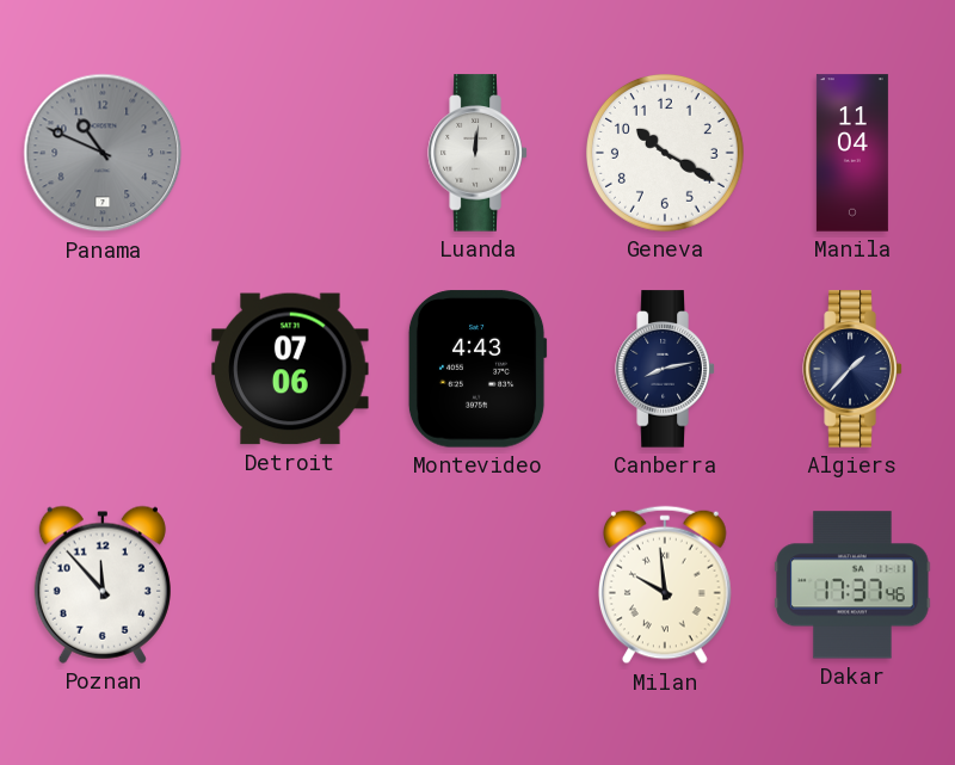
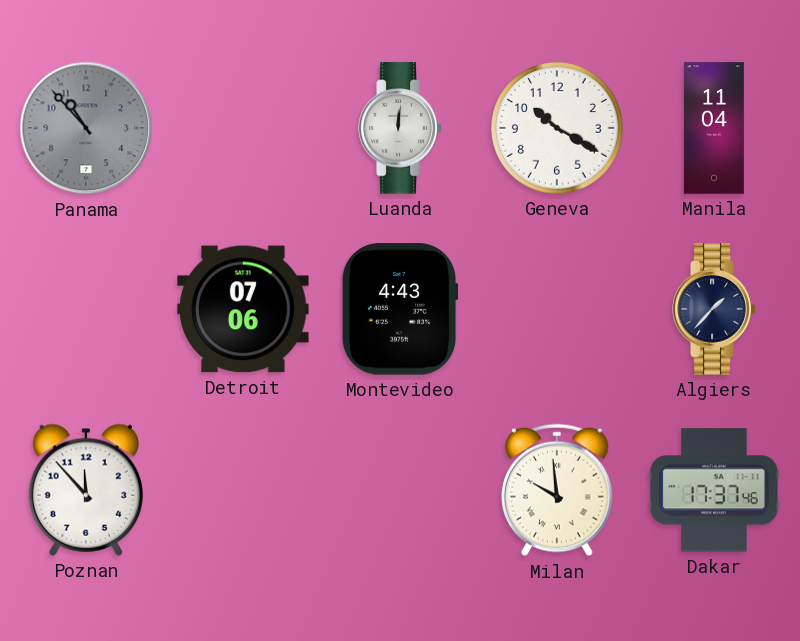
Panama: 10:49 -> 10:53
Canberra: 8:13 -> none
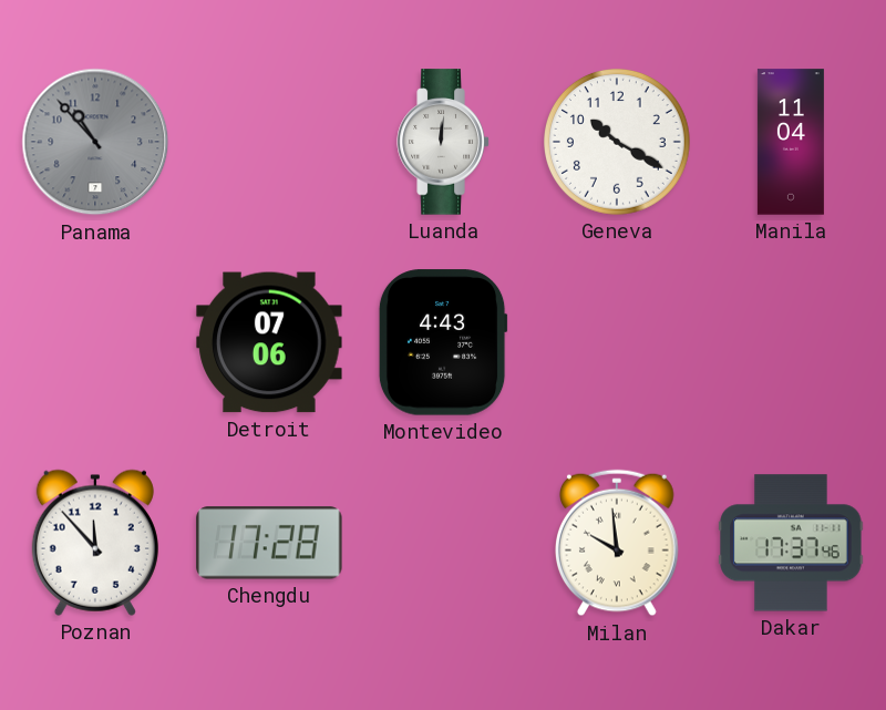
Algiers: 1:37 -> none
Chengdu: none -> 17:28
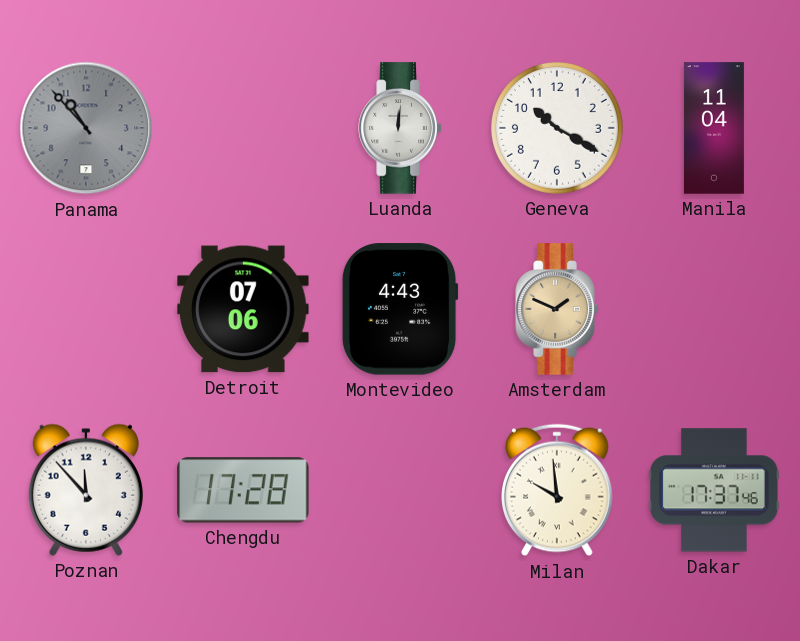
Amsterdam: none -> 1:49
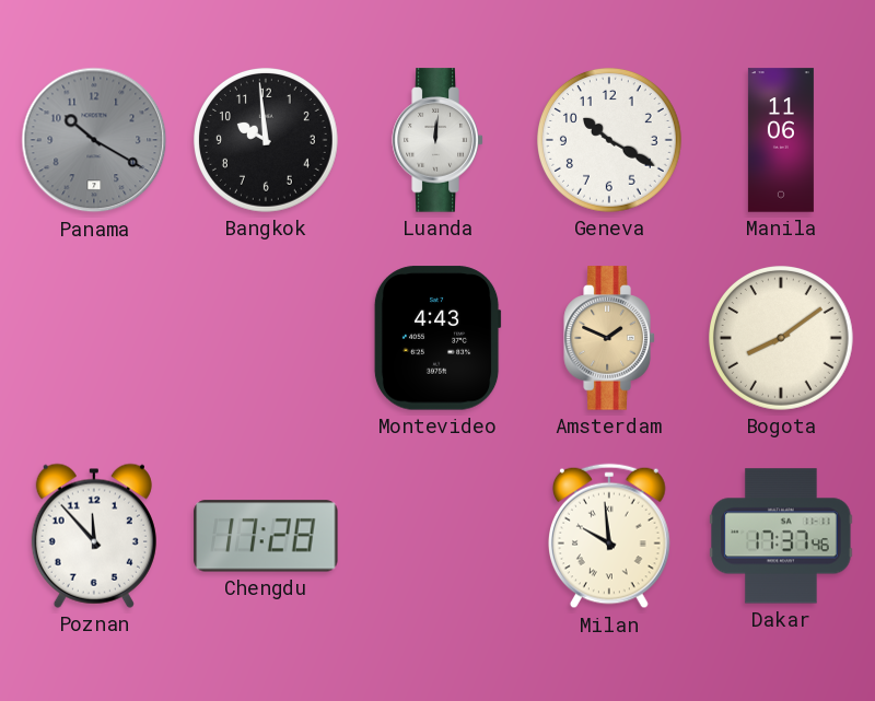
Panama: 10:53 -> 10:20
Bangkok: none -> 9:59
Manila: 11:04 -> 11:06
Detroit: 07:06 -> none
Bogota: none -> 8:09
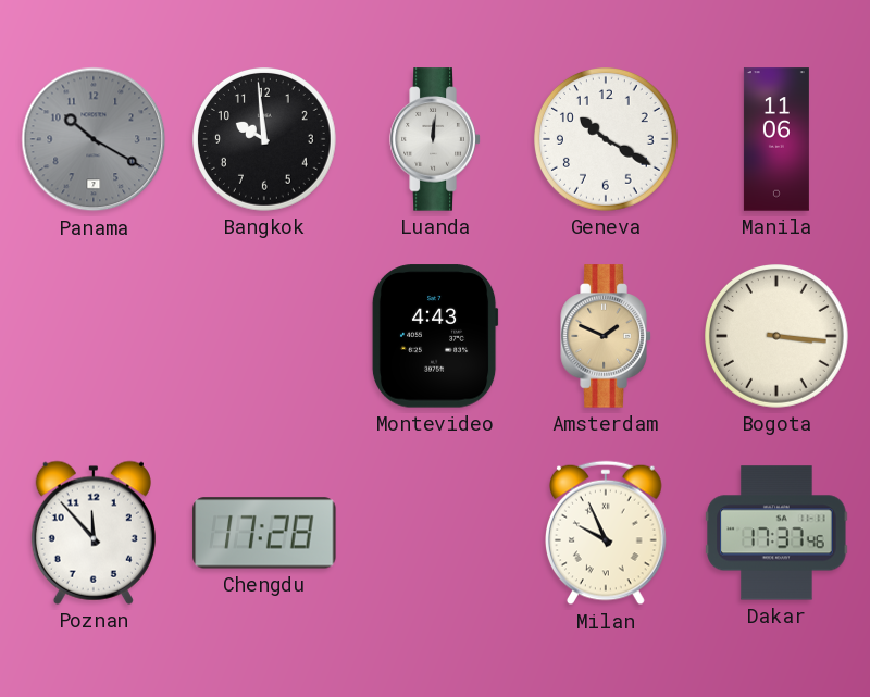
Bogota: 8:09 -> 3:16
Milan: 9:59 -> 9:56
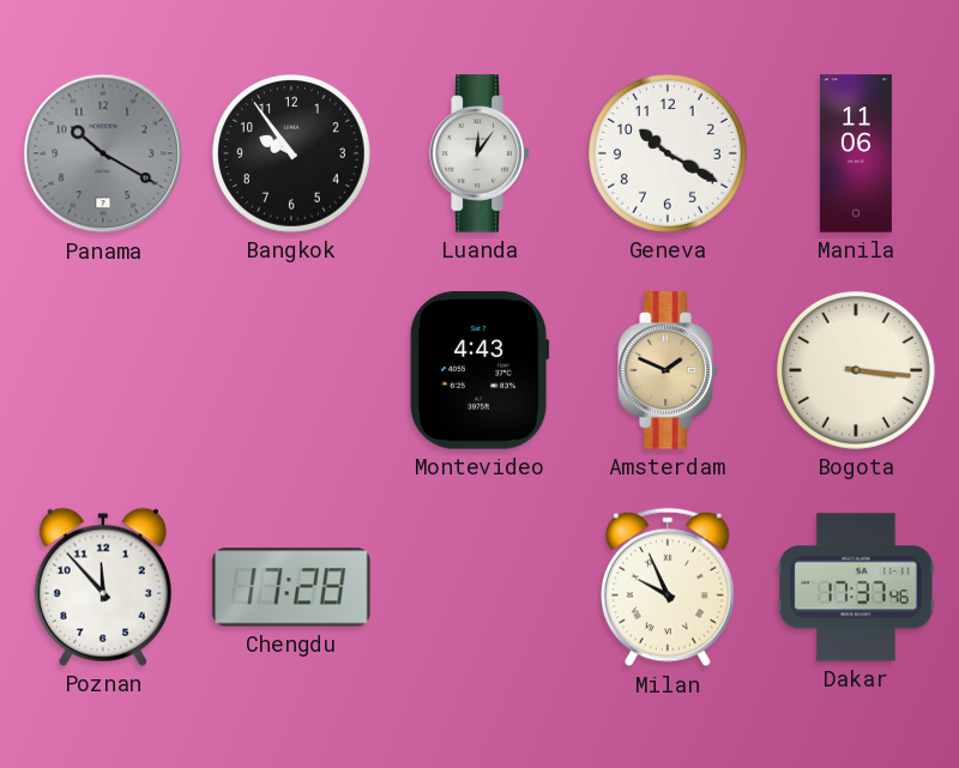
Bangkok: 9:59 -> 9:54
Luanda: 12:01 -> 12:06
